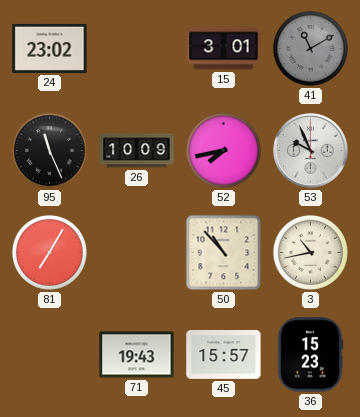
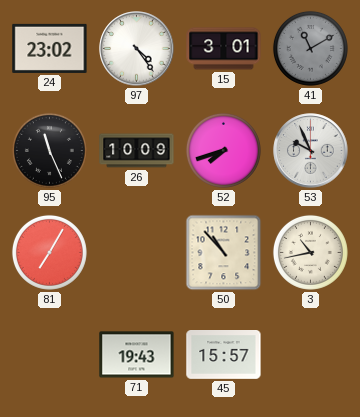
97: none -> 4:24
52: 7:43 -> 7:42
36: 15:23 -> none
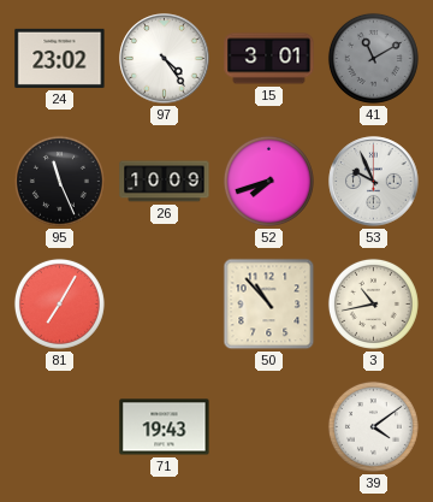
45: 15:57 -> none
39: none -> 4:09
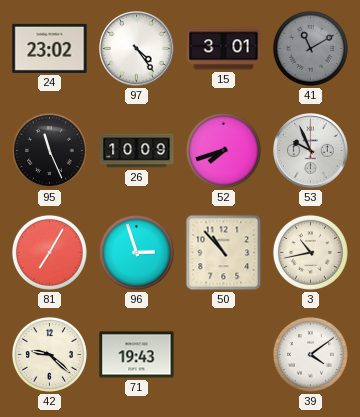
96: none -> 2:57
42: none -> 9:22
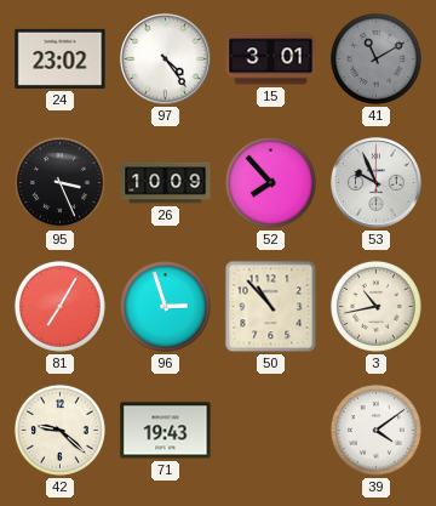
95: 11:26 -> 3:26
52: 7:42 -> 7:53
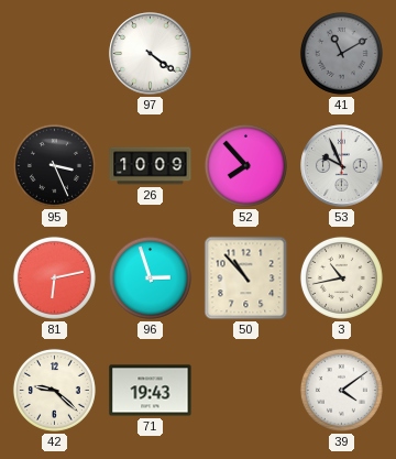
24: 23:02 -> none
97: 4:24 -> 4:21
15: 3:01 -> none
81: 7:05 -> 6:13
